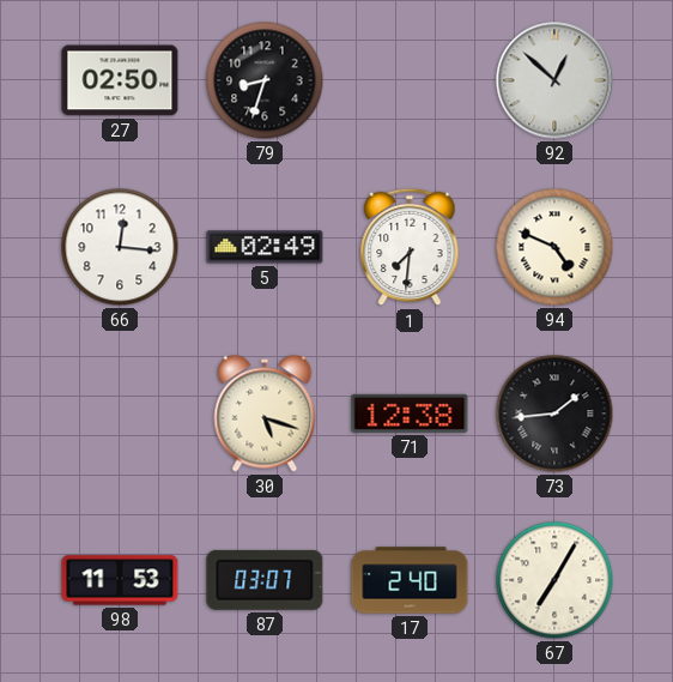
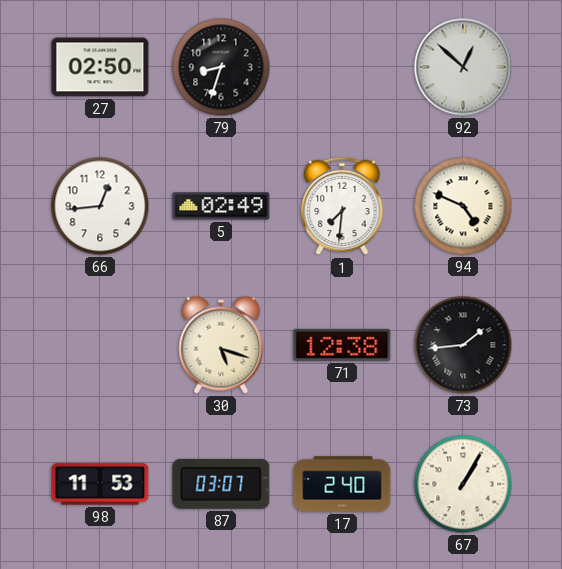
66: 12:16 -> 12:44
67: 7:05 -> 1:05
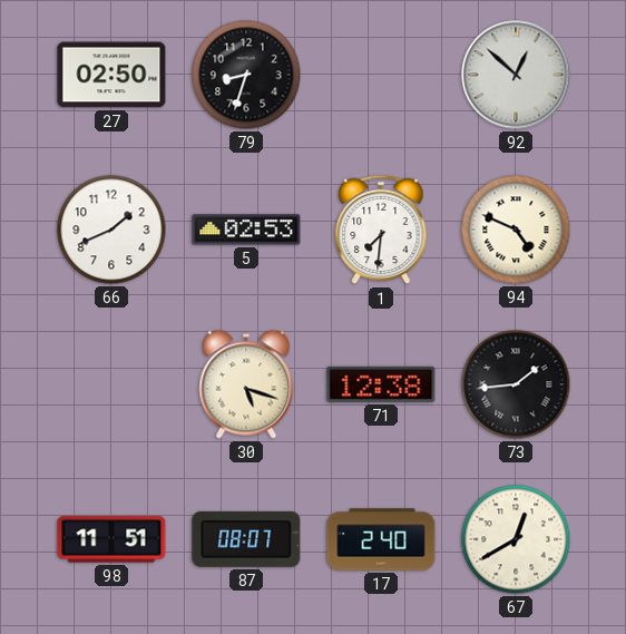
66: 12:44 -> 1:41
5: 02:49 -> 02:53
98: 11:53 -> 11:51
87: 03:07 -> 08:07
67: 1:05 -> 12:40
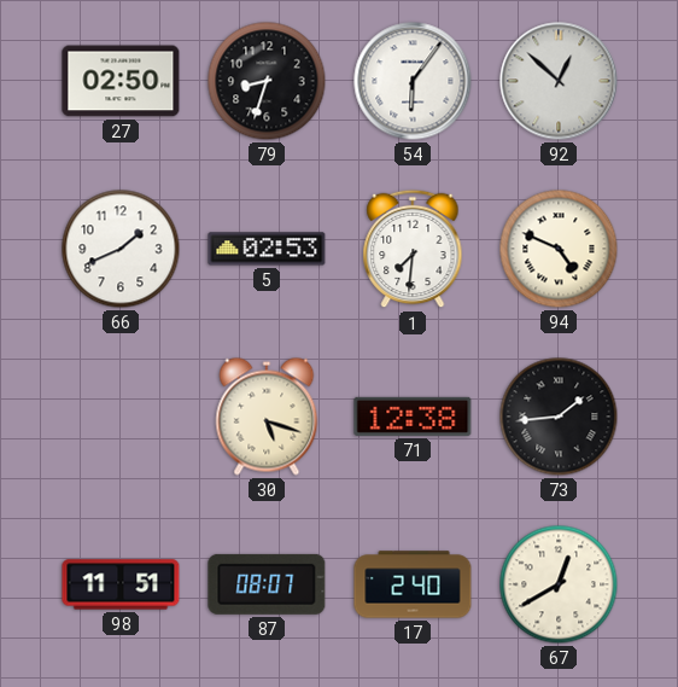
54: none -> 6:06
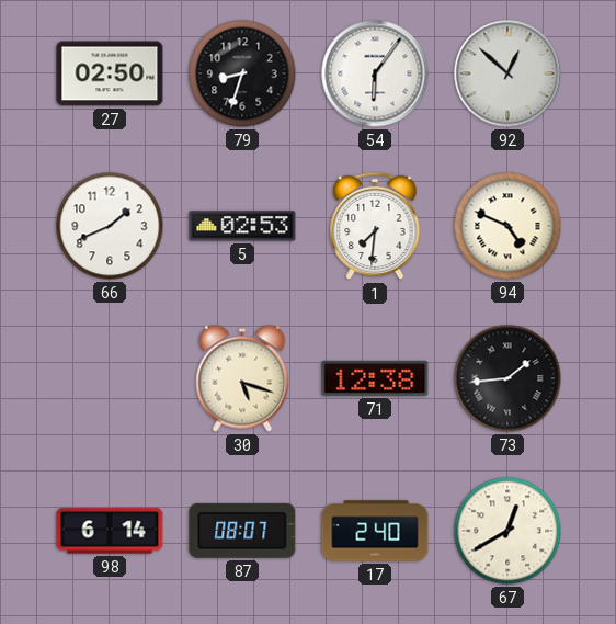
98: 11:51 -> 6:14
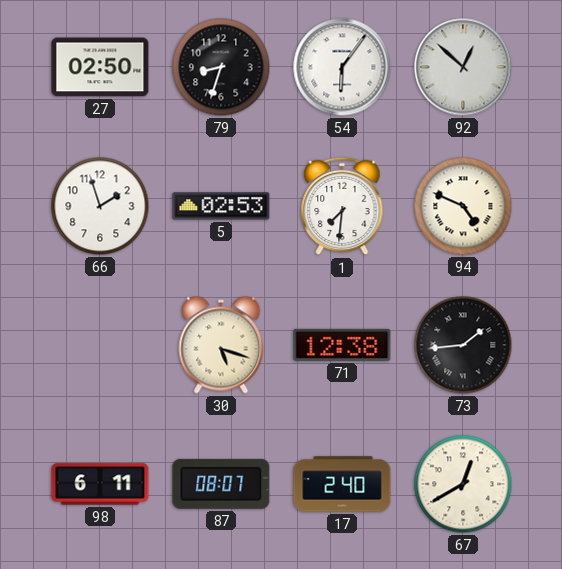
66: 1:41 -> 1:57
98: 6:14 -> 6:11
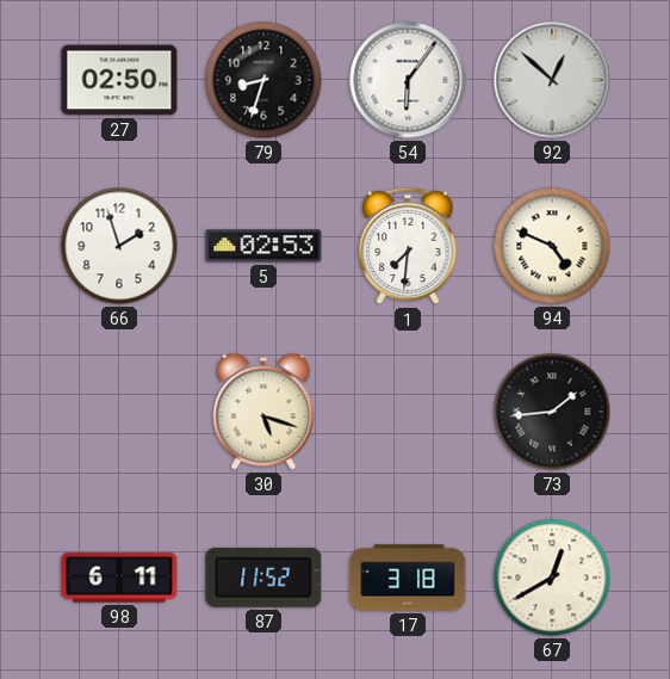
71: 12:38 -> none
87: 08:07 -> 11:52
17: 2:40 -> 3:18
